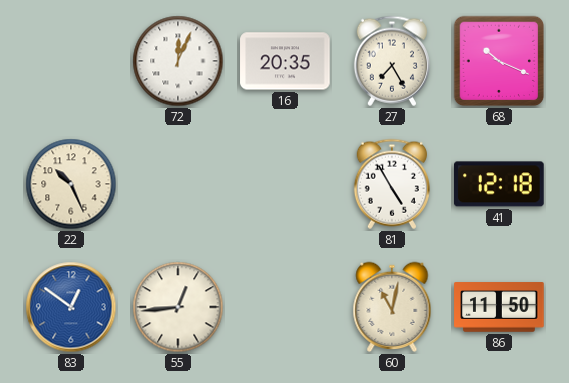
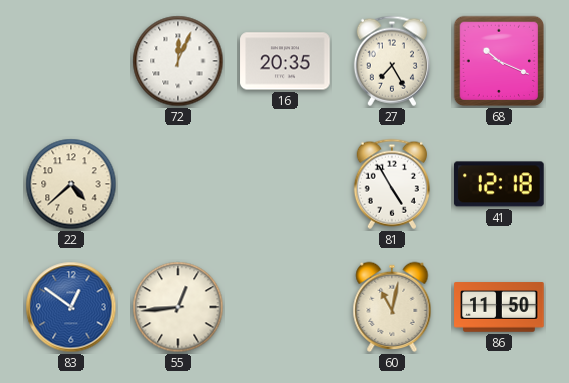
22: 10:26 -> 4:38
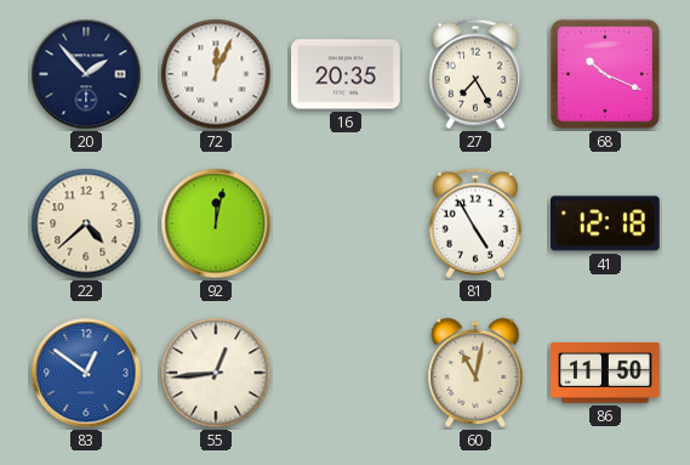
20: none -> 1:53
92: none -> 12:02
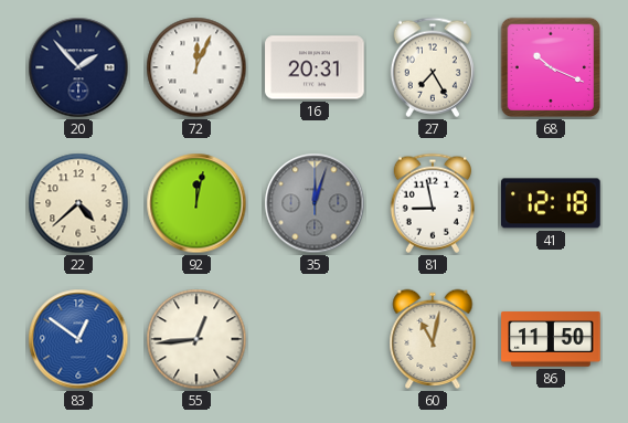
16: 20:35 -> 20:31
35: none -> 12:03
81: 4:55 -> 8:58
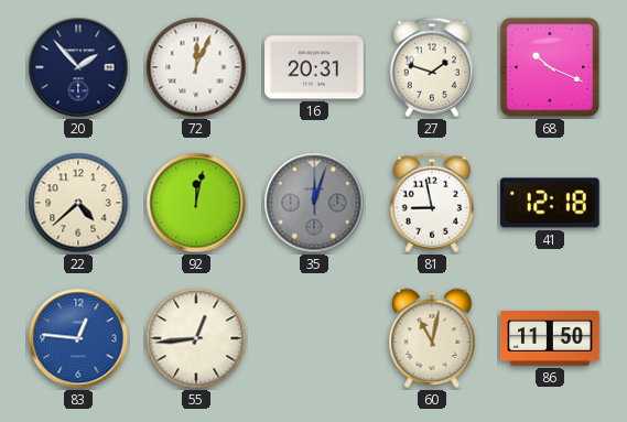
27: 7:25 -> 1:48
83: 12:51 -> 12:46
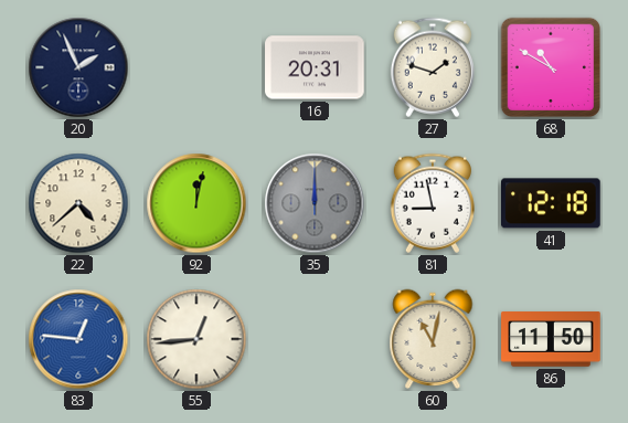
20: 1:53 -> 1:56
72: 12:04 -> none
68: 10:19 -> 10:50
35: 12:03 -> 12:00
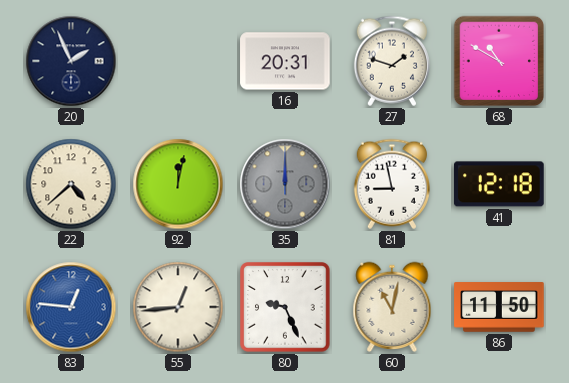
80: none -> 9:26
